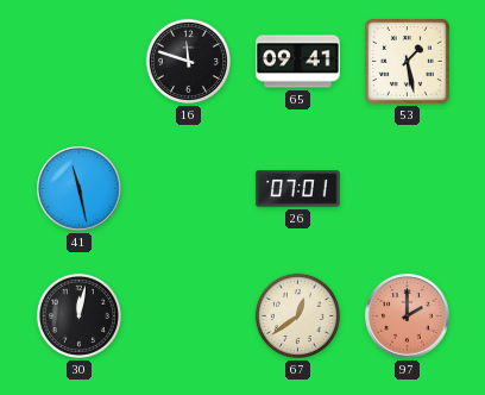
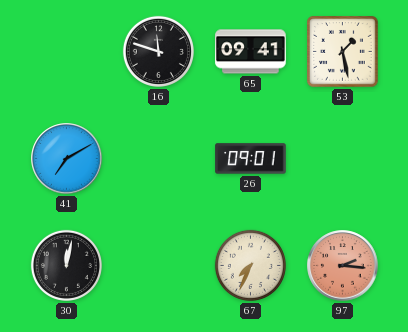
41: 11:28 -> 7:10
26: 07:01 -> 09:01
67: 12:39 -> 7:34
97: 2:00 -> 2:16
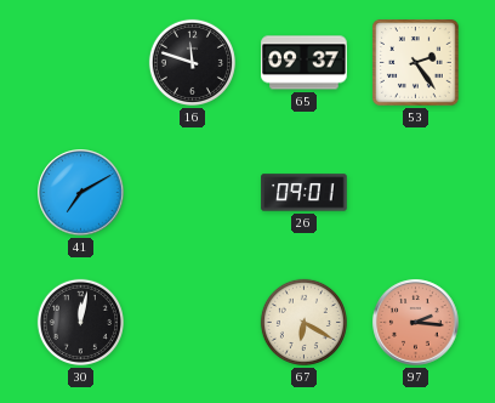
65: 09:41 -> 09:37
53: 1:28 -> 2:24
67: 7:34 -> 6:20
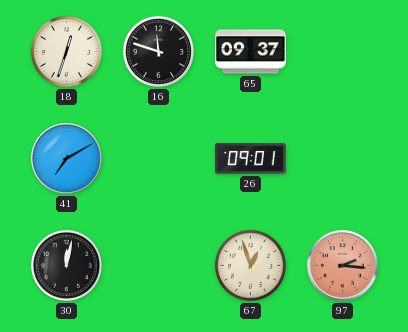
18: none -> 12:33
53: 2:24 -> none
67: 6:20 -> 12:57
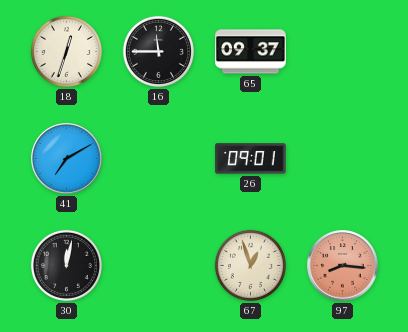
16: 11:48 -> 11:45
97: 2:16 -> 8:16
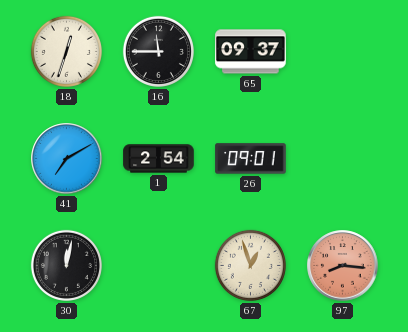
1: none -> 2:54
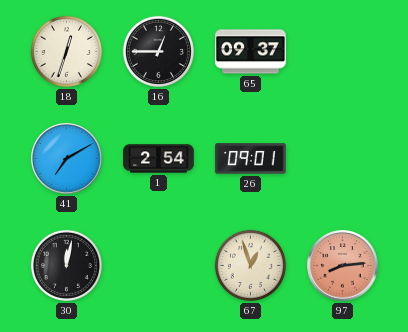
16: 11:45 -> 12:45
97: 8:16 -> 8:14
